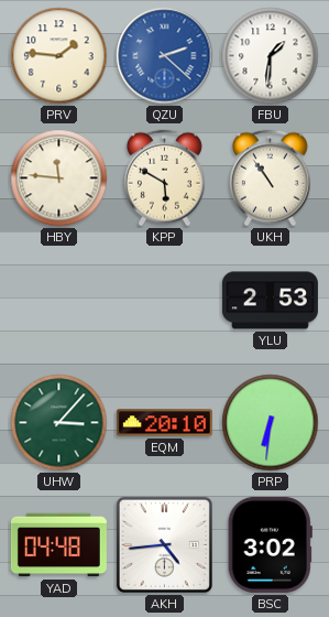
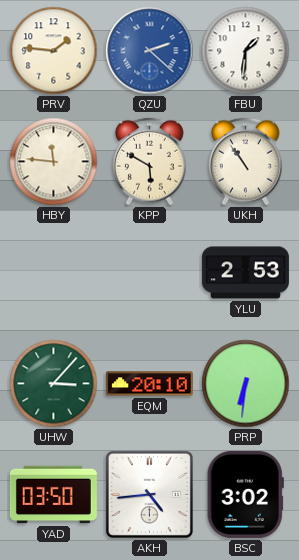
YAD: 04:48 -> 03:50
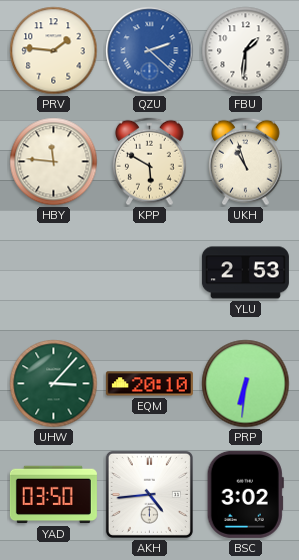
UKH: 10:54 -> 10:57
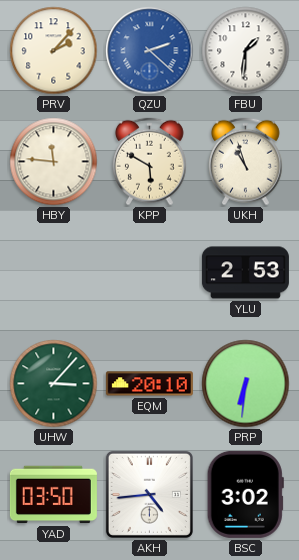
PRV: 1:46 -> 2:07
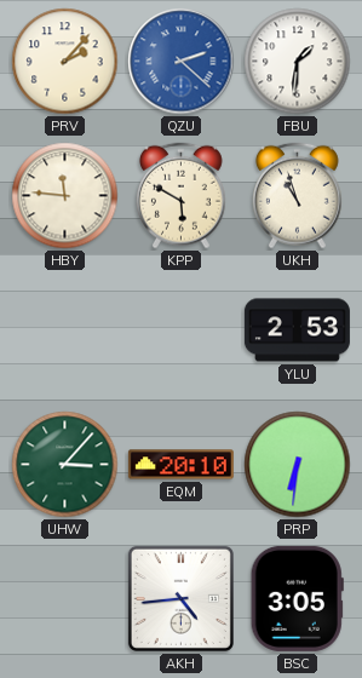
YAD: 03:50 -> none
BSC: 3:02 -> 3:05
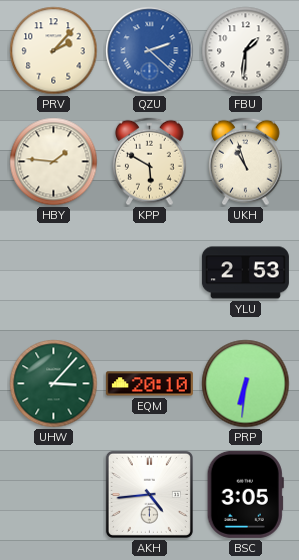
HBY: 11:46 -> 1:46
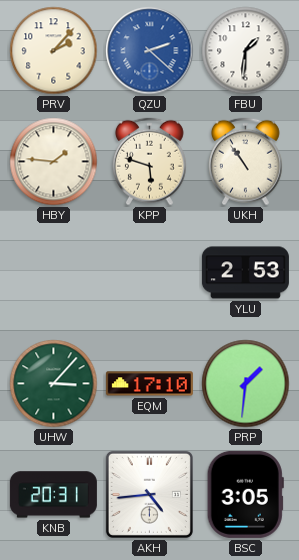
KPP: 5:50 -> 5:48
UKH: 10:57 -> 10:54
EQM: 20:10 -> 17:10
PRP: 6:31 -> 1:31
KNB: none -> 20:31
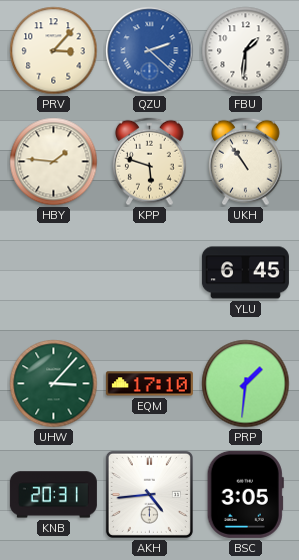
PRV: 2:07 -> 3:07
YLU: 2:53 -> 6:45
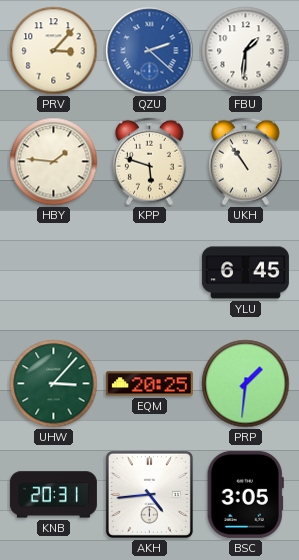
EQM: 17:10 -> 20:25
